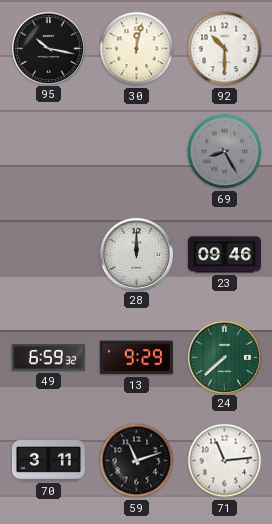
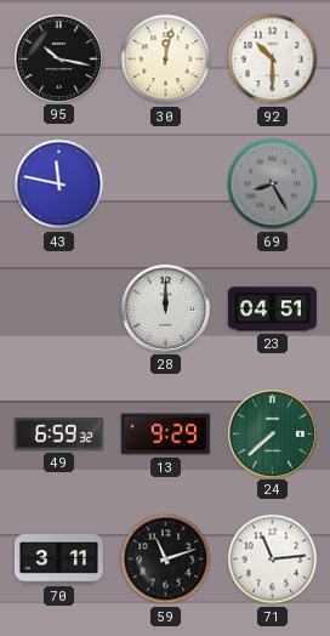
43: none -> 11:47
23: 09:46 -> 04:51
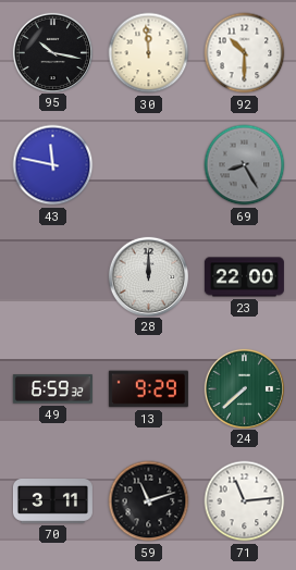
30: 12:02 -> 11:59
23: 04:51 -> 22:00
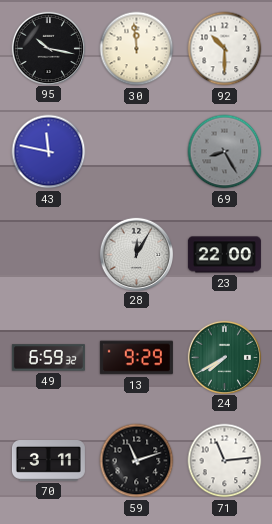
28: 12:00 -> 12:05
24: 7:38 -> 7:40
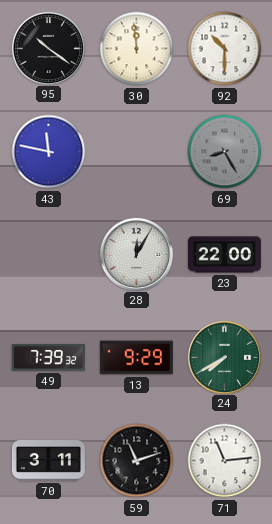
95: 10:17 -> 10:21
49: 6:59 -> 7:39
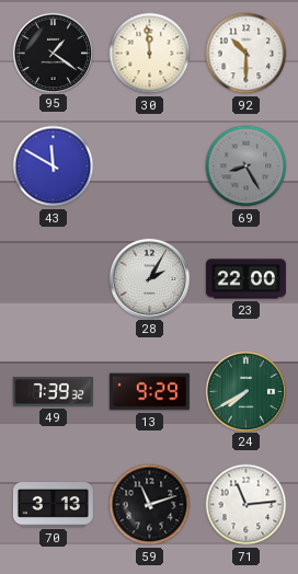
95: 10:21 -> 1:21
43: 11:47 -> 11:50
28: 12:05 -> 2:05
70: 3:11 -> 3:13
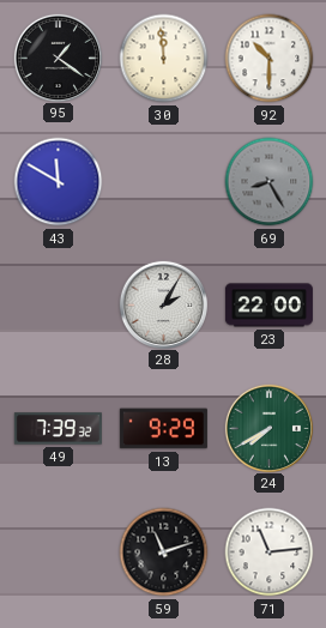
70: 3:13 -> none
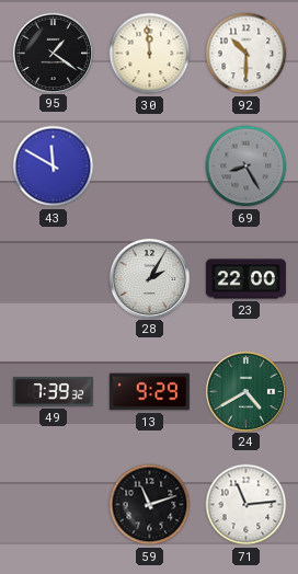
24: 7:40 -> 4:40
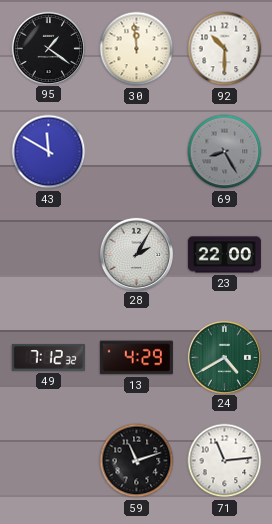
49: 7:39 -> 7:12
13: 9:29 -> 4:29
